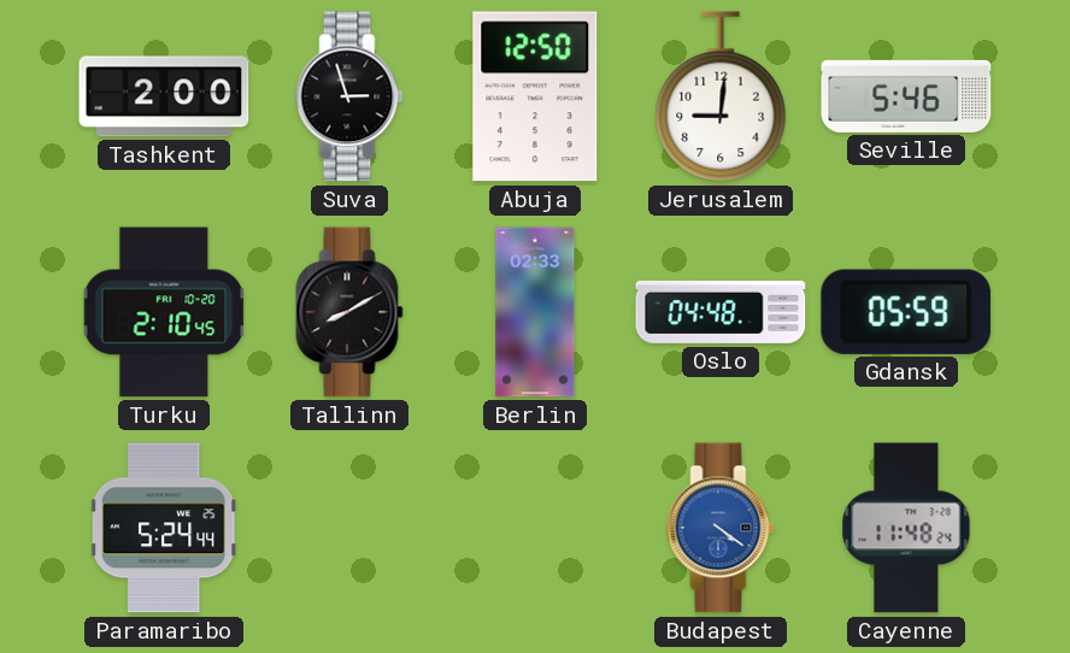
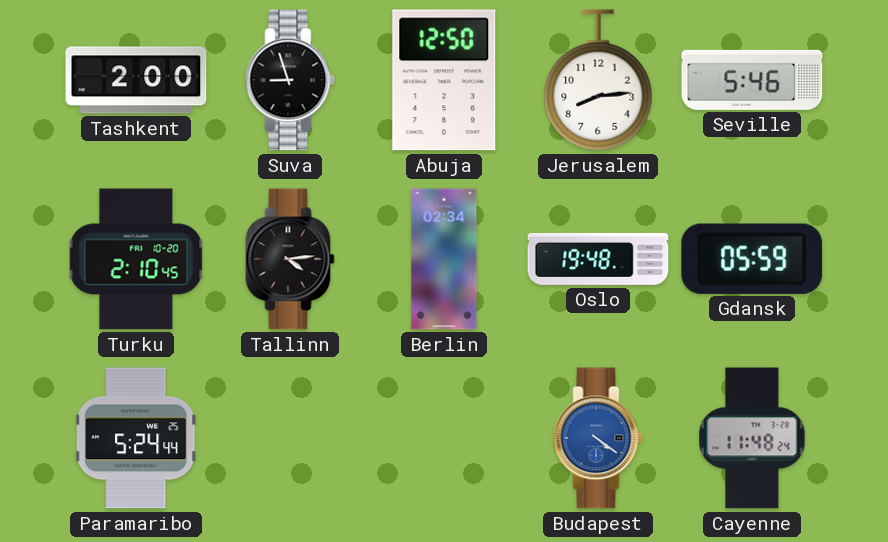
Suva: 2:57 -> 8:57
Jerusalem: 9:01 -> 8:14
Tallinn: 8:10 -> 4:14
Berlin: 02:33 -> 02:34
Oslo: 04:48 -> 19:48
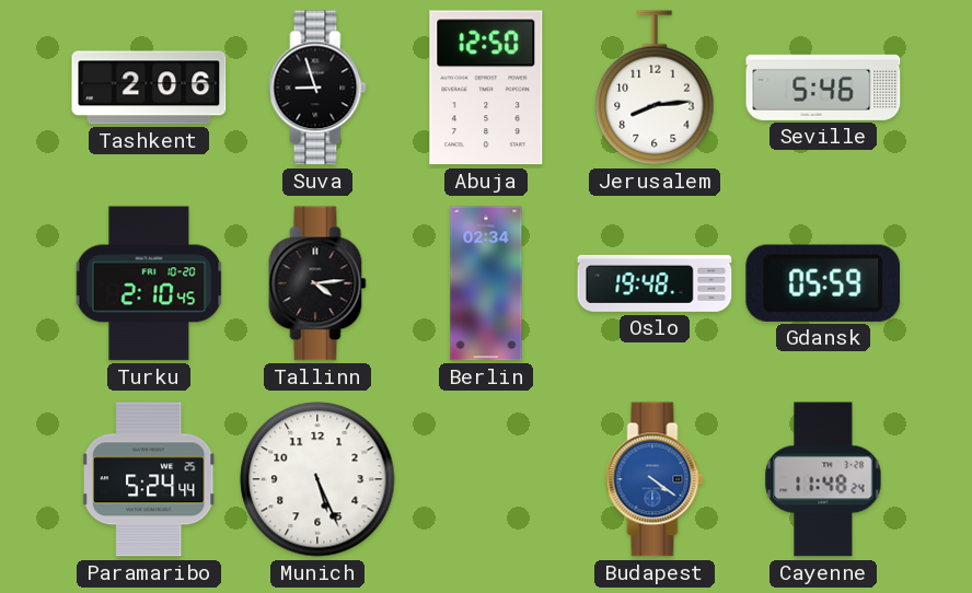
Tashkent: 2:00 -> 2:06
Munich: none -> 5:26
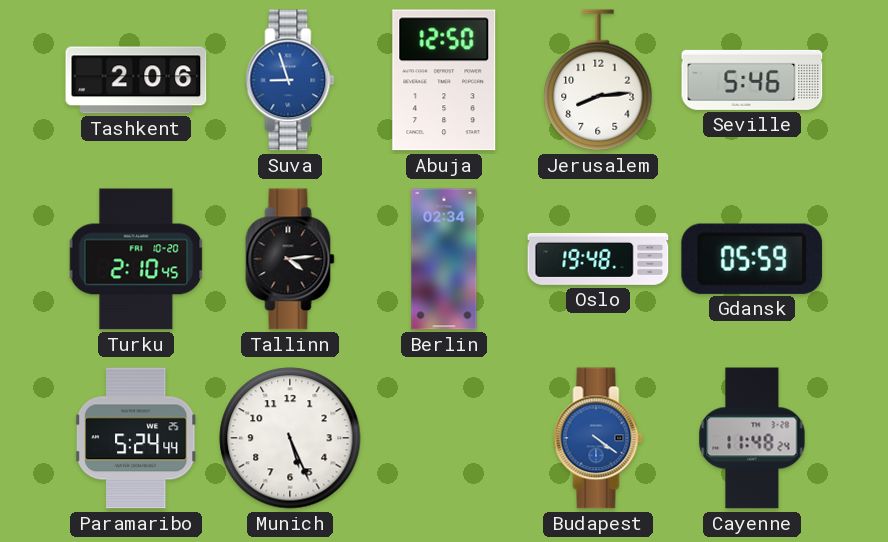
Suva dial: black -> blue
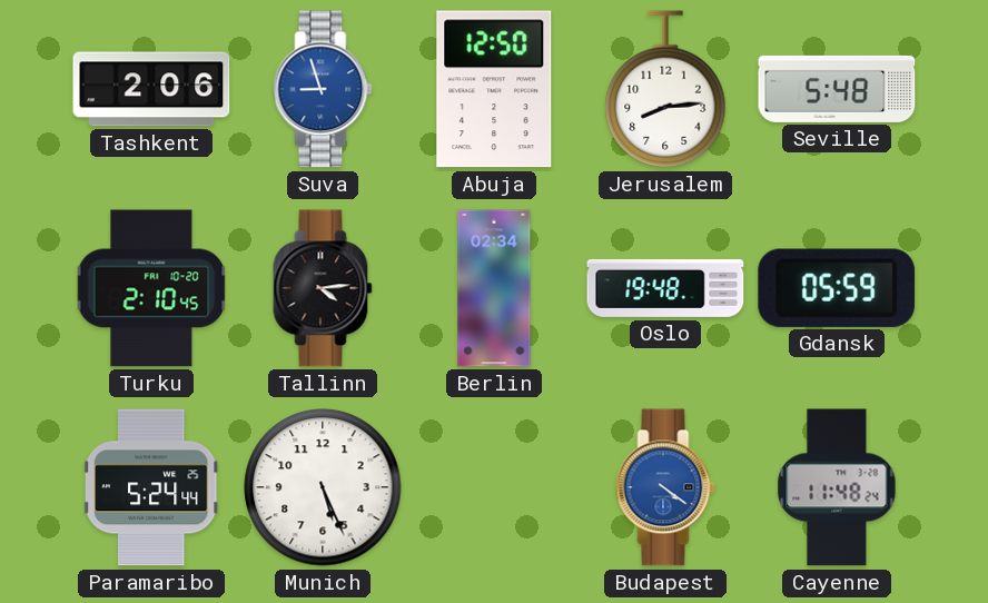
Seville: 5:46 -> 5:48
